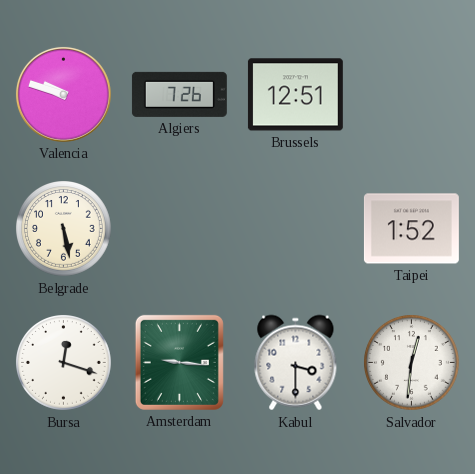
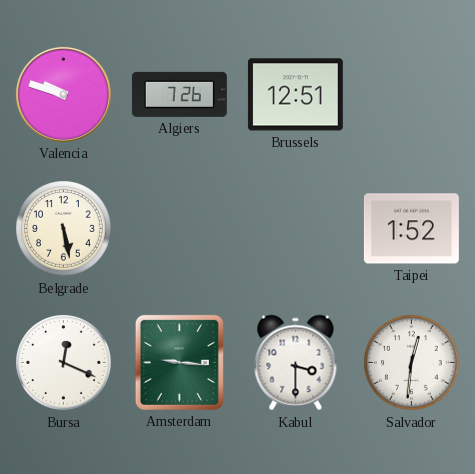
Bursa: 12:18 -> 12:19
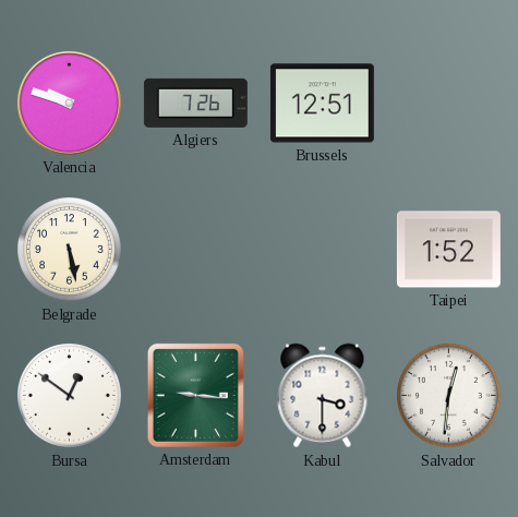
Bursa: 12:19 -> 12:51
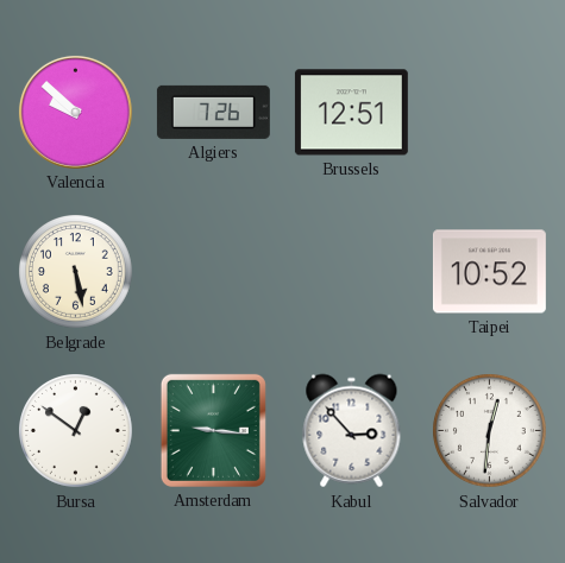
Valencia: 9:48 -> 9:52
Taipei: 1:52 -> 10:52
Kabul: 3:30 -> 2:53
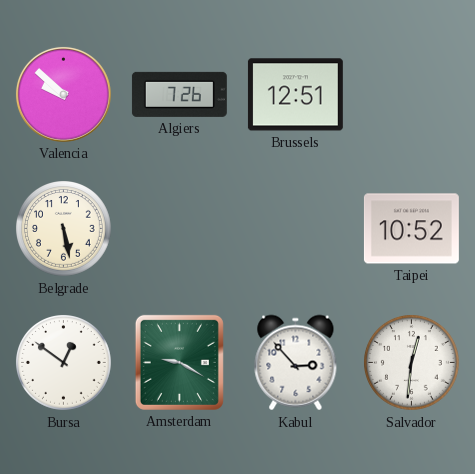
Amsterdam: 9:16 -> 9:20
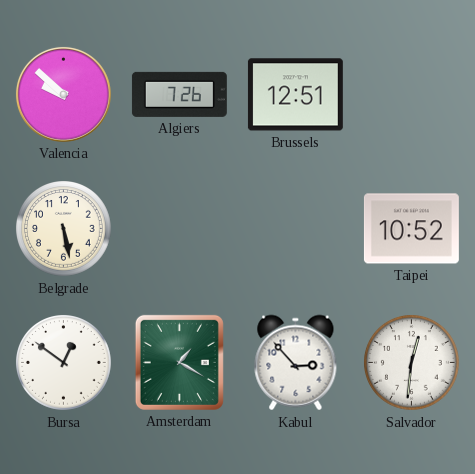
Amsterdam: 9:20 -> 1:20
